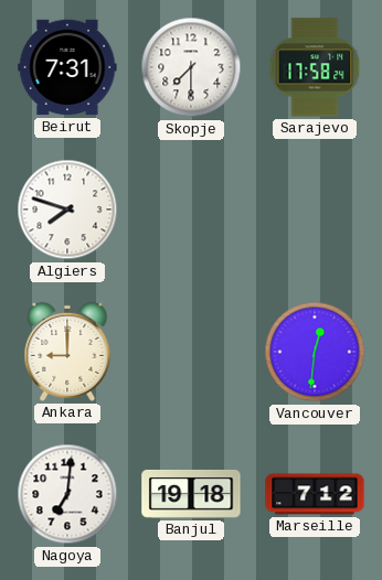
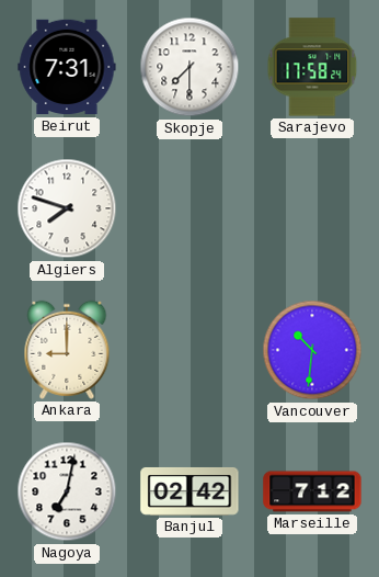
Vancouver: 12:31 -> 10:31
Nagoya: 7:01 -> 7:02
Banjul: 19:18 -> 02:42
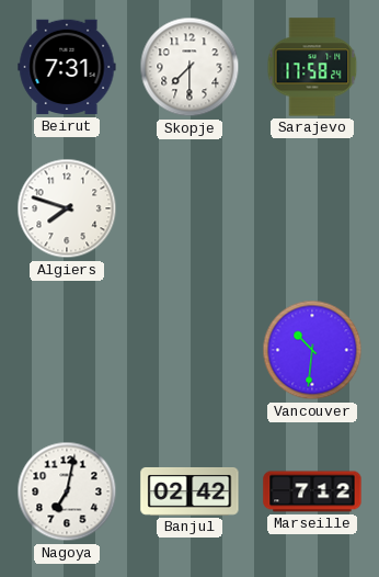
Ankara: 9:00 -> none
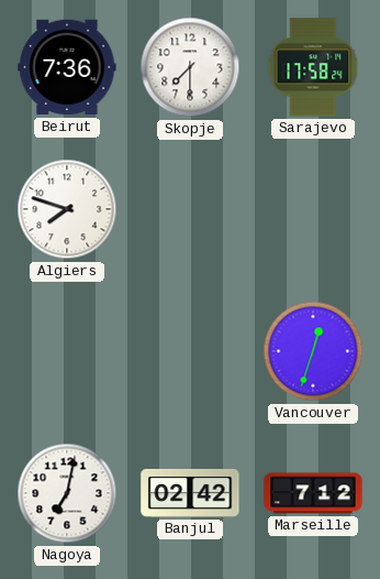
Beirut: 7:31 -> 7:36
Vancouver: 10:31 -> 12:33
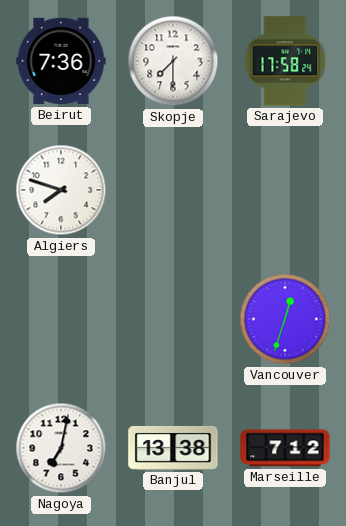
Banjul: 02:42 -> 13:38
